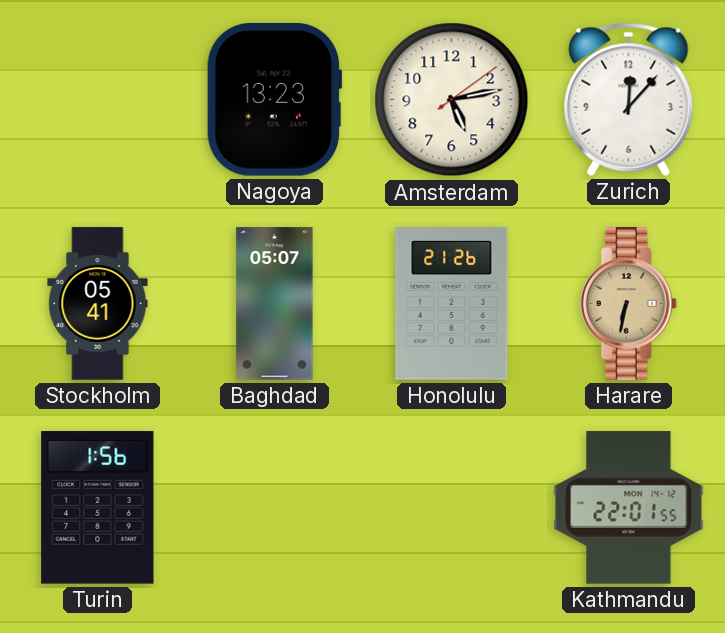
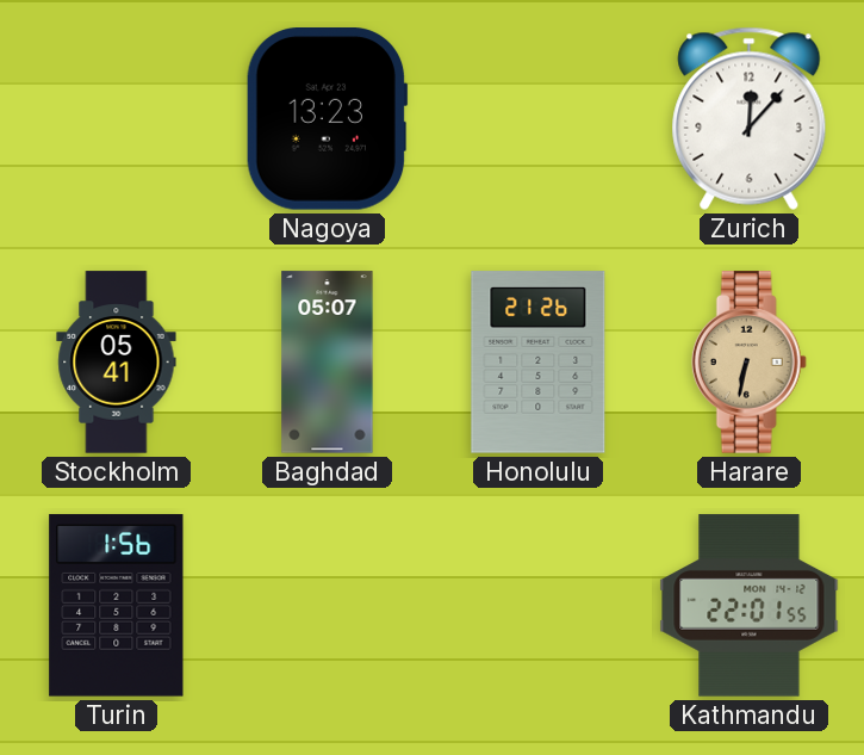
Amsterdam: 5:13 -> none
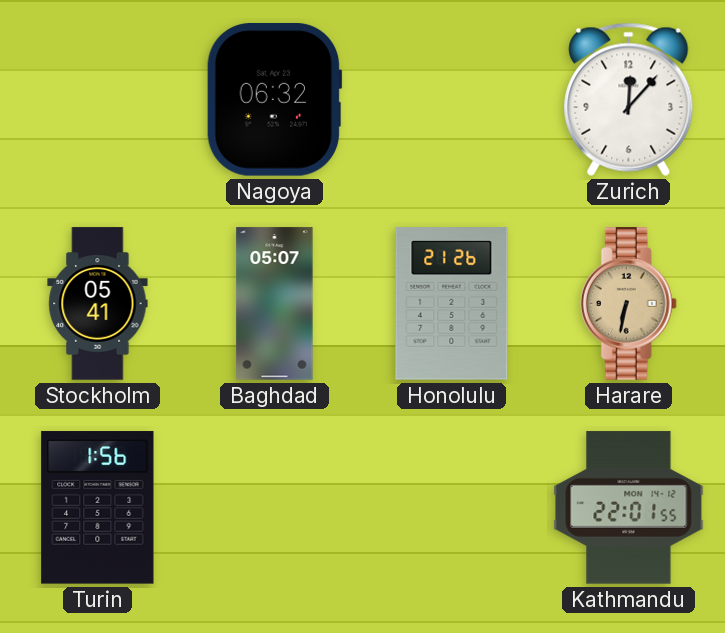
Nagoya: 13:23 -> 06:32
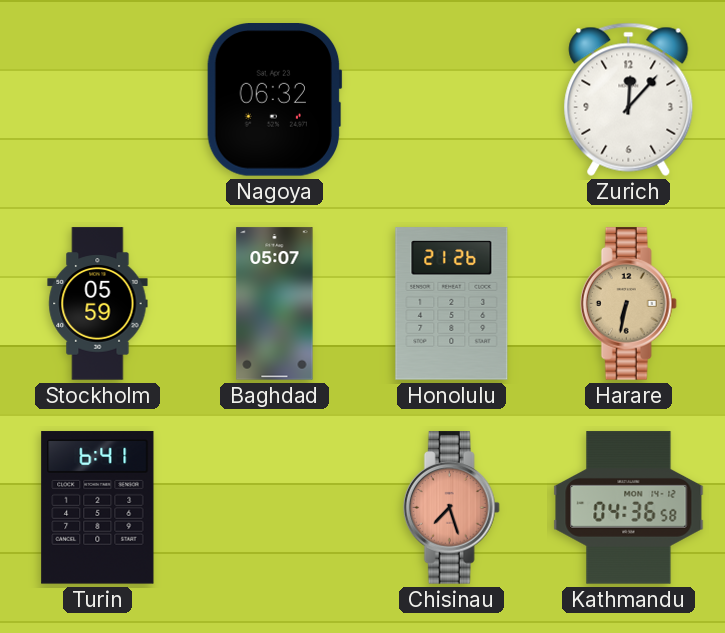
Stockholm: 05:41 -> 05:59
Turin: 1:56 -> 6:41
Chisinau: none -> 7:27
Kathmandu: 22:01 -> 04:36
